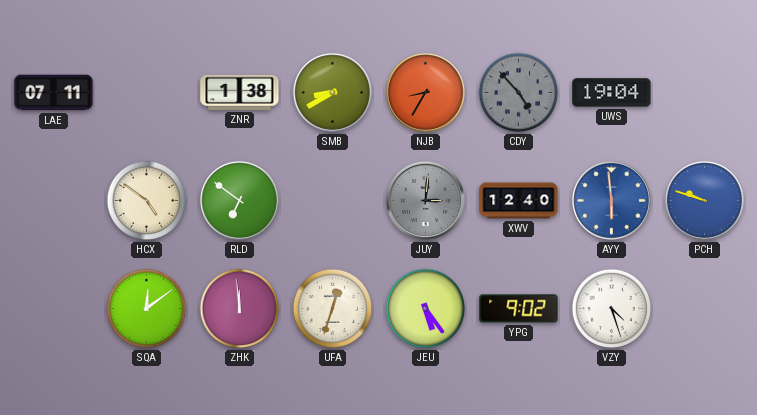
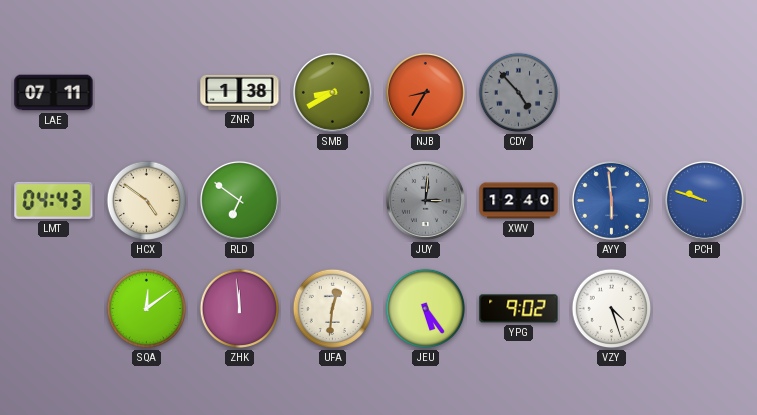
UWS: 19:04 -> none
LMT: none -> 04:43
UFA: 12:33 -> 12:31
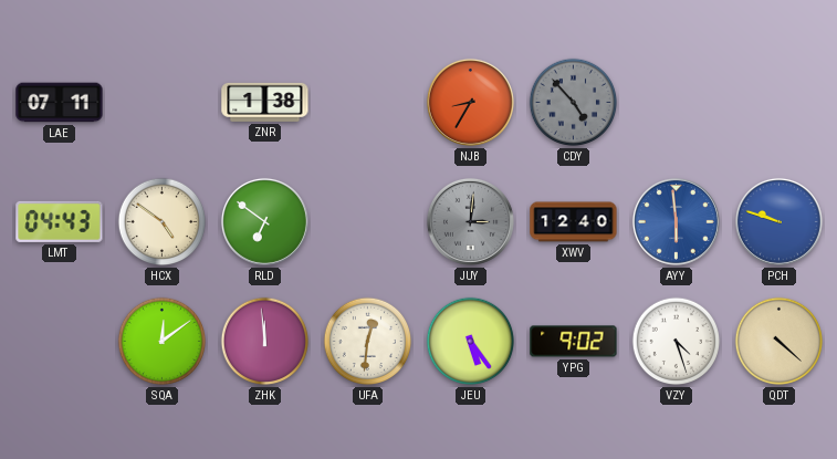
SMB: 8:40 -> none
QDT: none -> 4:22
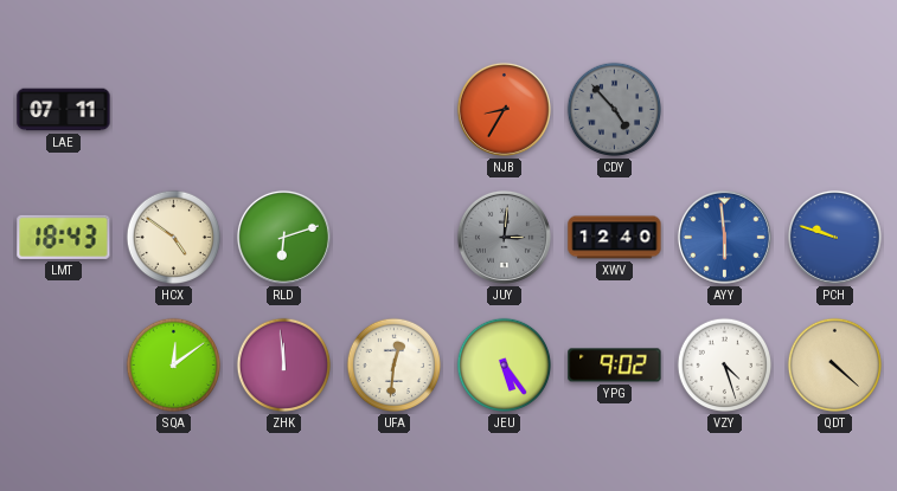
ZNR: 1:38 -> none
LMT: 04:43 -> 18:43
RLD: 6:51 -> 6:12
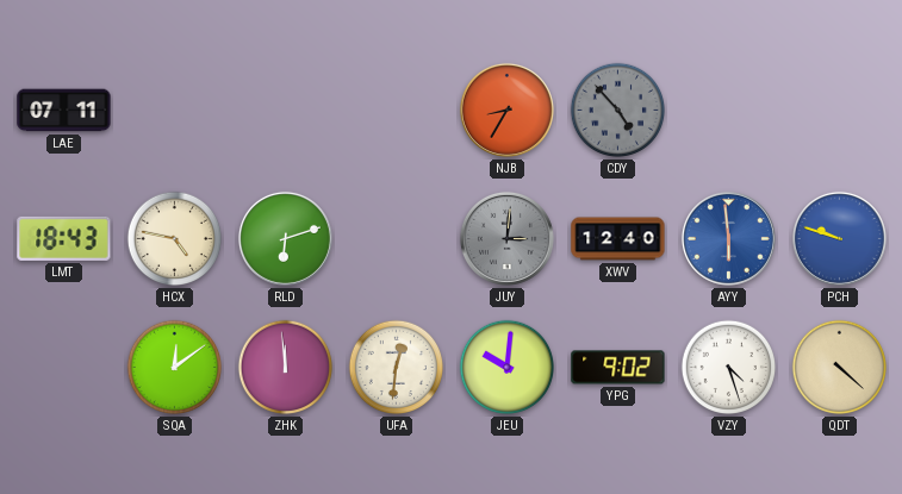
HCX: 4:51 -> 4:47
JEU: 5:24 -> 10:01
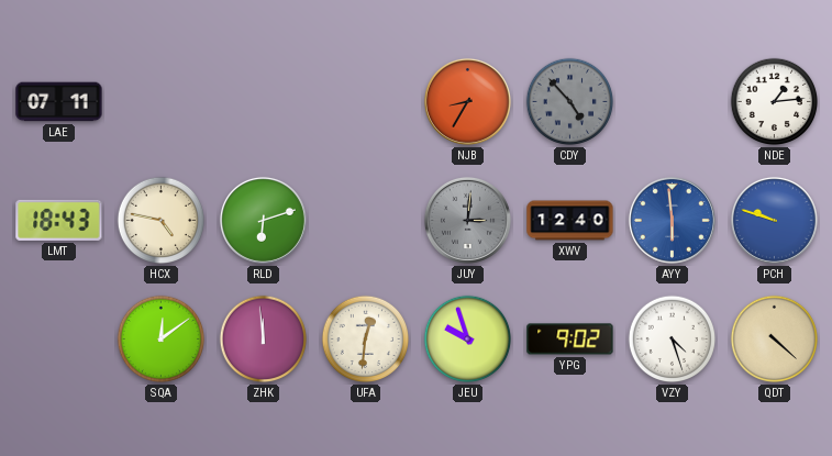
NDE: none -> 1:14
JEU: 10:01 -> 9:57
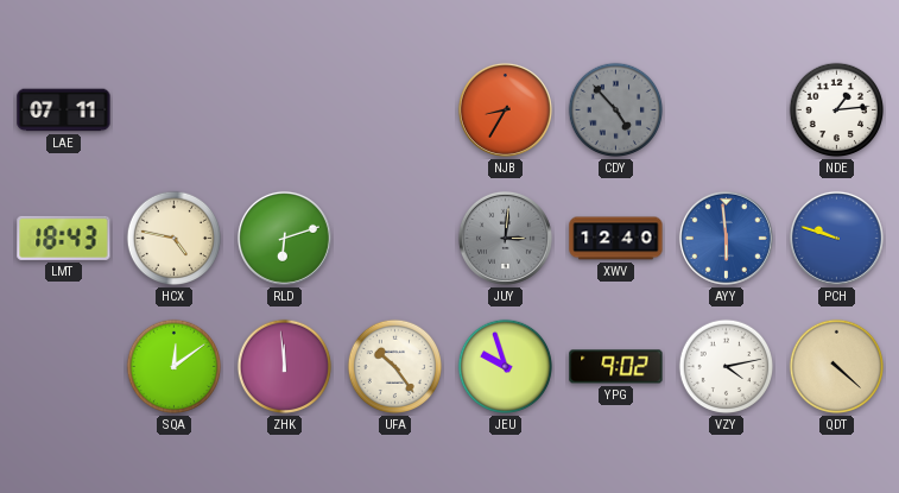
UFA: 12:31 -> 10:24
VZY: 4:27 -> 4:13
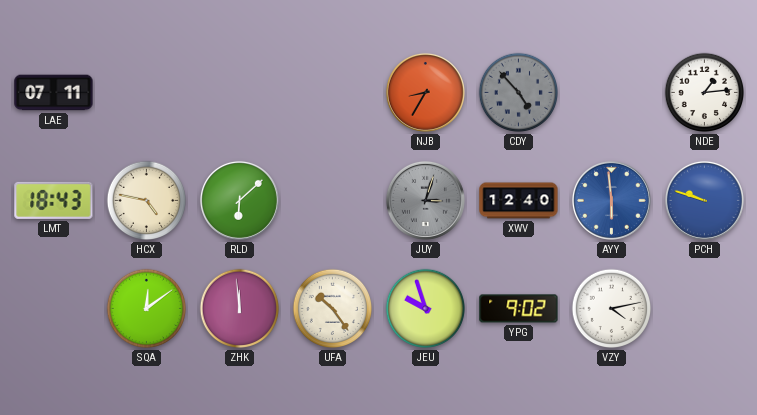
RLD: 6:12 -> 6:08
JUY: 3:01 -> 3:03
QDT: 4:22 -> none
